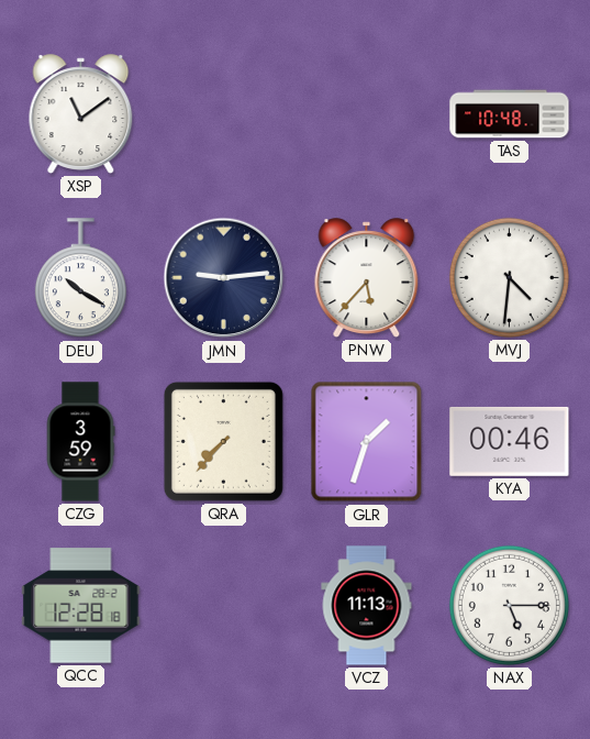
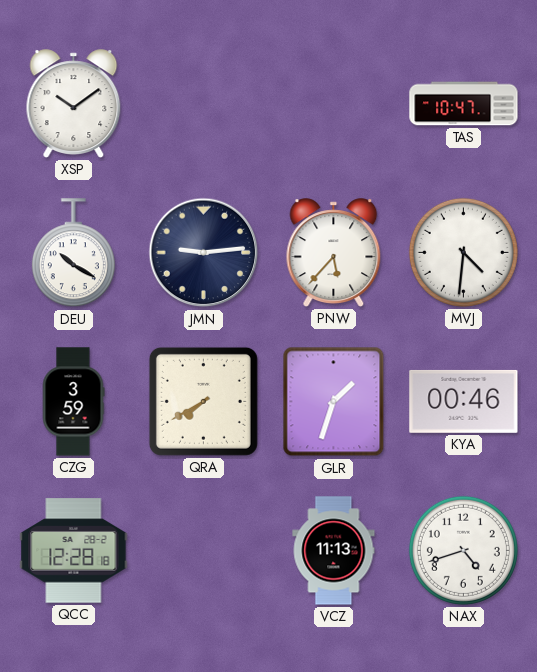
XSP: 11:09 -> 10:09
TAS: 10:48 -> 10:47
QRA: 7:37 -> 7:40
NAX: 5:15 -> 4:42
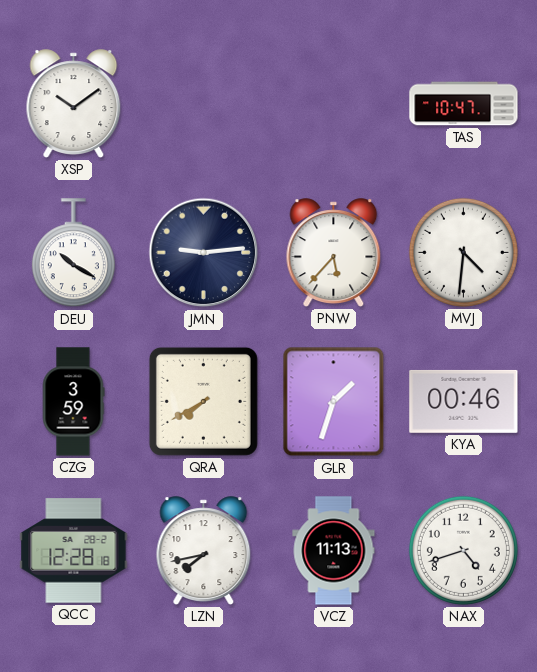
LZN: none -> 7:43
